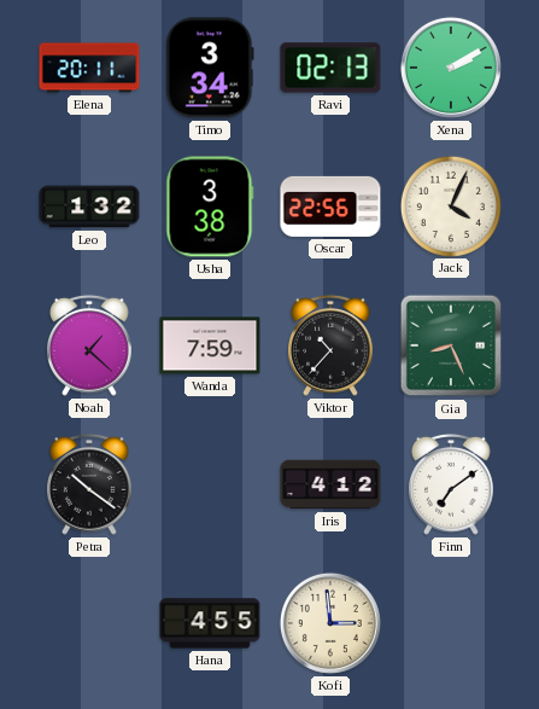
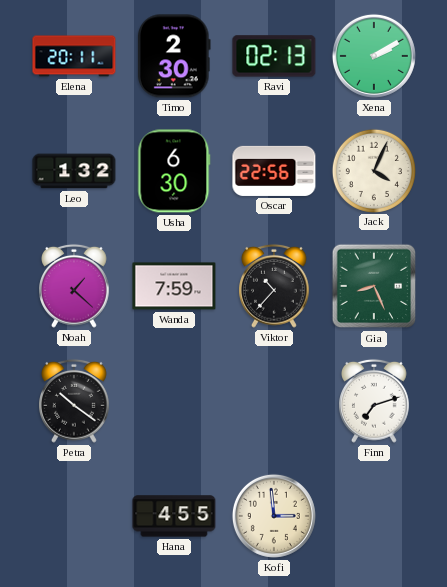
Timo: 3:34 -> 2:30
Usha: 3:38 -> 6:30
Iris: 4:12 -> none
Finn: 7:09 -> 7:12
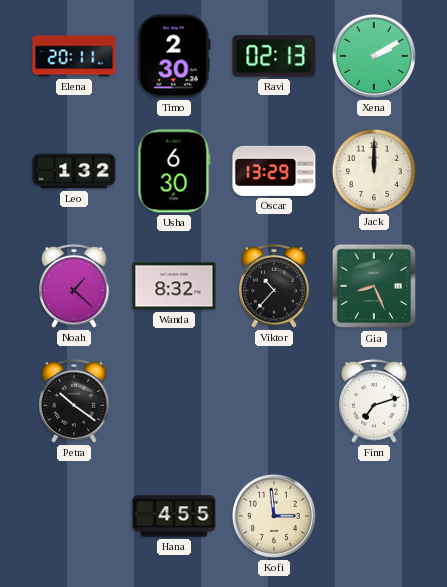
Oscar: 22:56 -> 13:29
Jack: 4:04 -> 12:00
Wanda: 7:59 -> 8:32
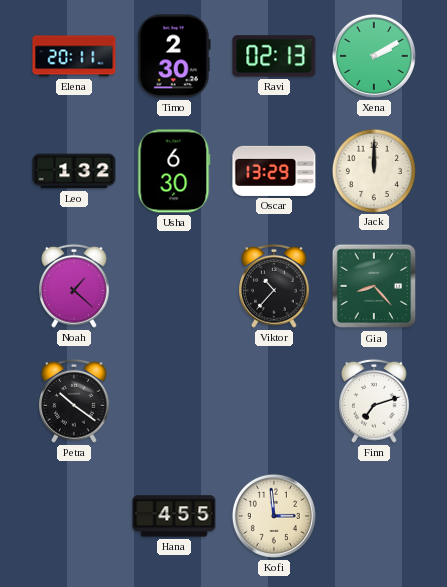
Wanda: 8:32 -> none
Gia: 8:26 -> 8:23
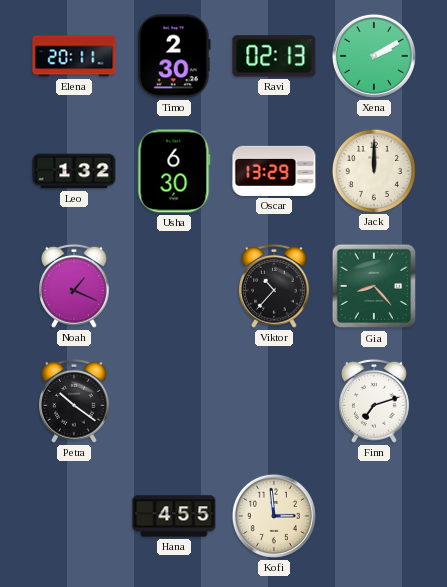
Noah: 1:22 -> 1:19
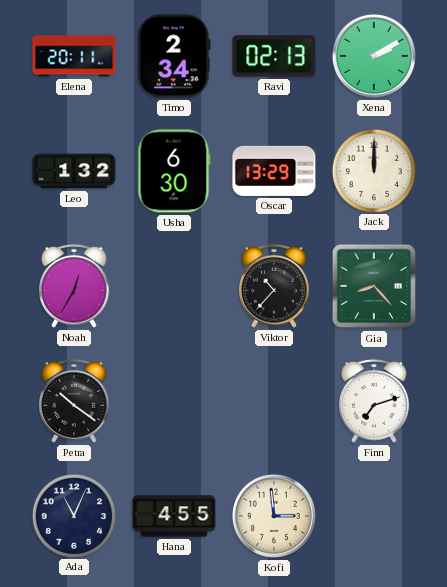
Timo: 2:30 -> 2:34
Noah: 1:19 -> 12:35
Ada: none -> 11:04
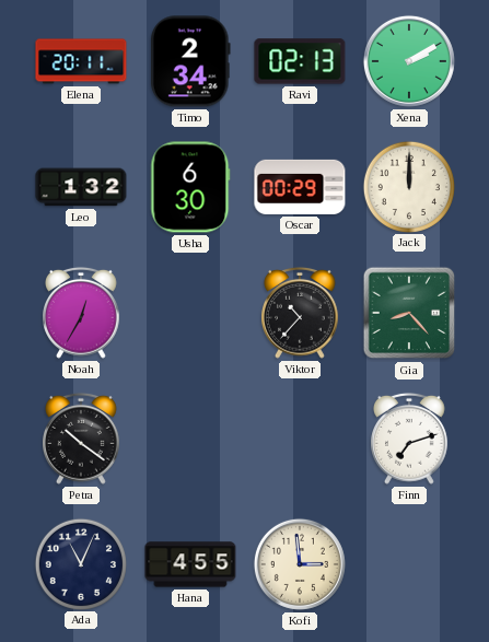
Oscar: 13:29 -> 00:29
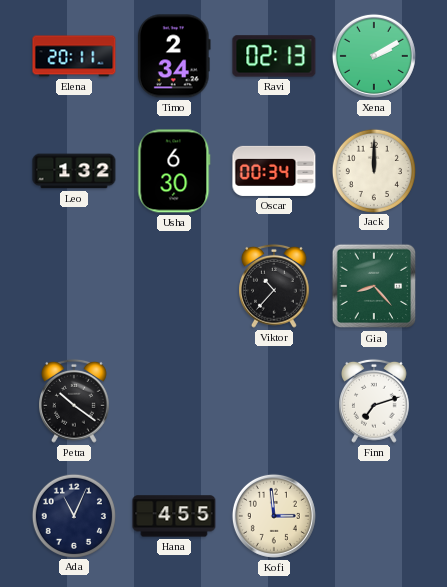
Oscar: 00:29 -> 00:34
Noah: 12:35 -> none
